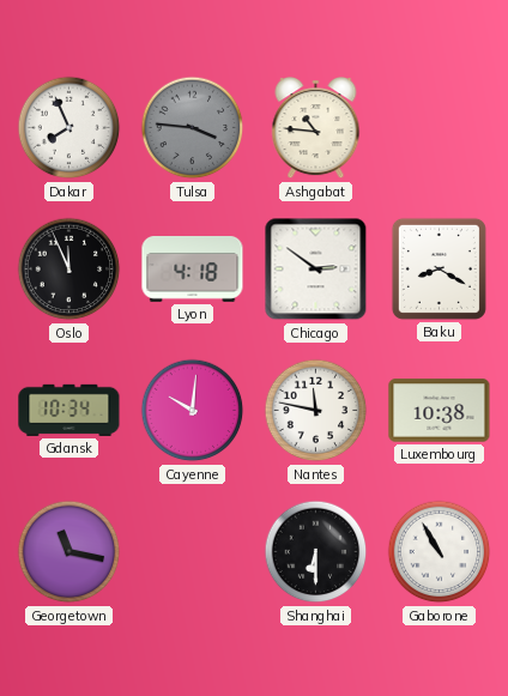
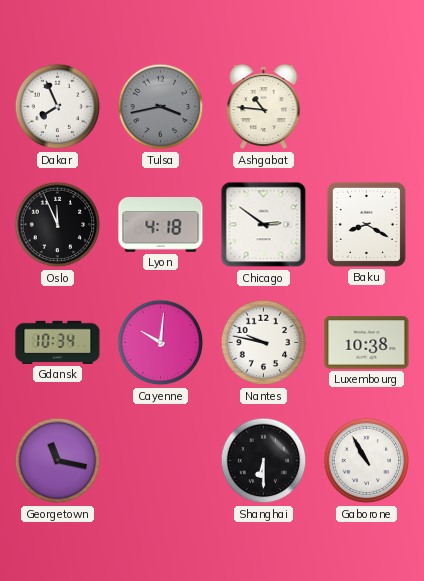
Tulsa: 3:46 -> 3:43
Nantes: 11:47 -> 9:47
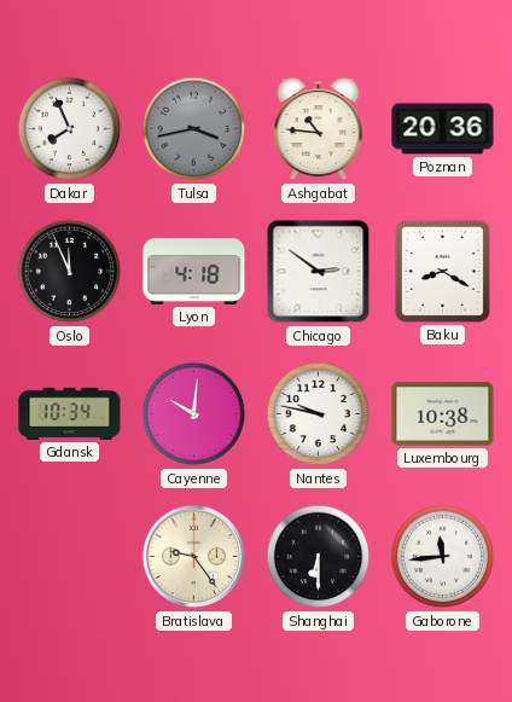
Poznan: none -> 20:36
Georgetown: 11:17 -> none
Bratislava: none -> 9:24
Gaborone: 10:55 -> 11:44
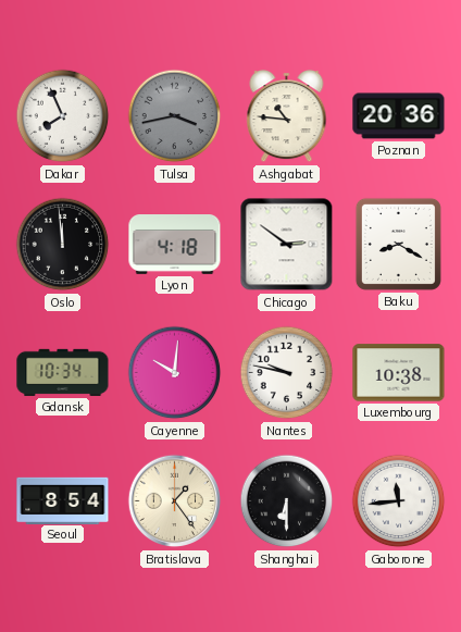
Oslo: 11:56 -> 11:59
Seoul: none -> 8:54
Bratislava: 9:24 -> 1:24
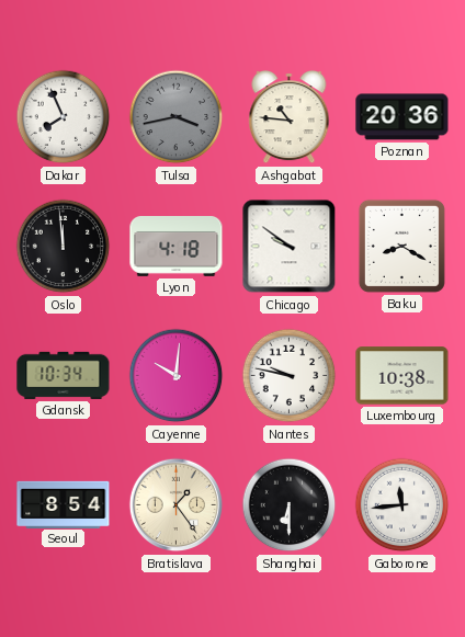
Chicago: 2:51 -> 9:51
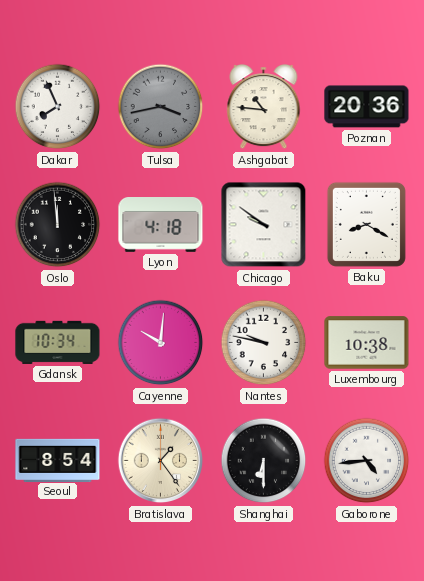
Gaborone: 11:44 -> 4:44
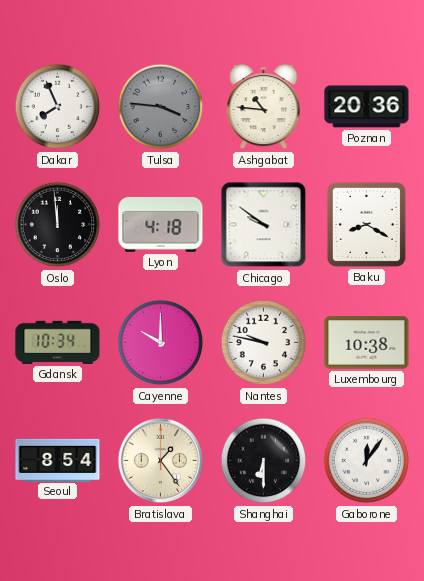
Tulsa: 3:43 -> 3:46
Cayenne: 10:01 -> 10:00
Gaborone: 4:44 -> 12:06
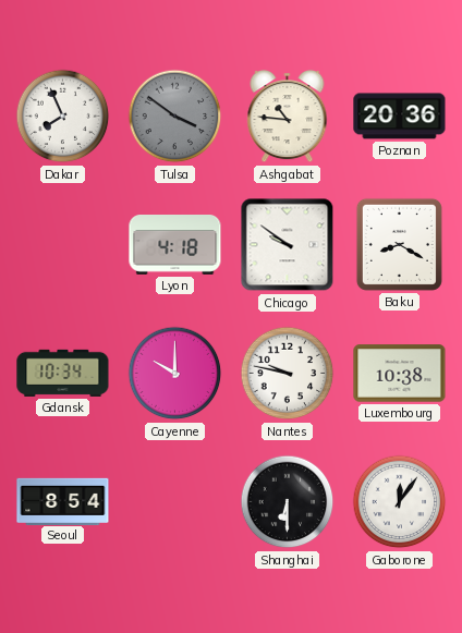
Tulsa: 3:46 -> 3:51
Oslo: 11:59 -> none
Bratislava: 1:24 -> none
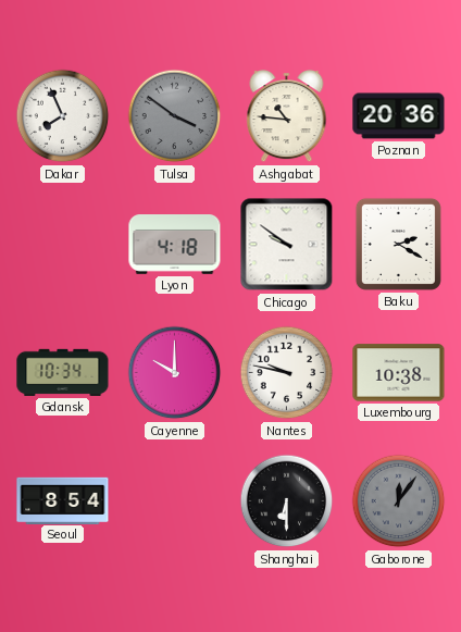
Baku: 8:20 -> 2:20
Gaborone dial: white -> grey
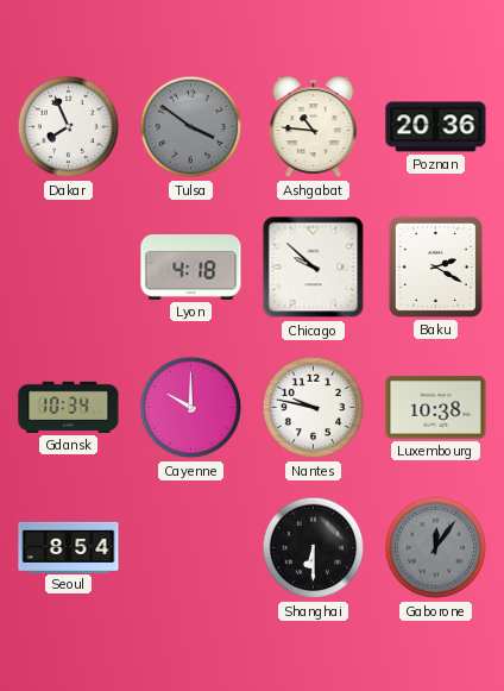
Chicago: 9:51 -> 9:52
